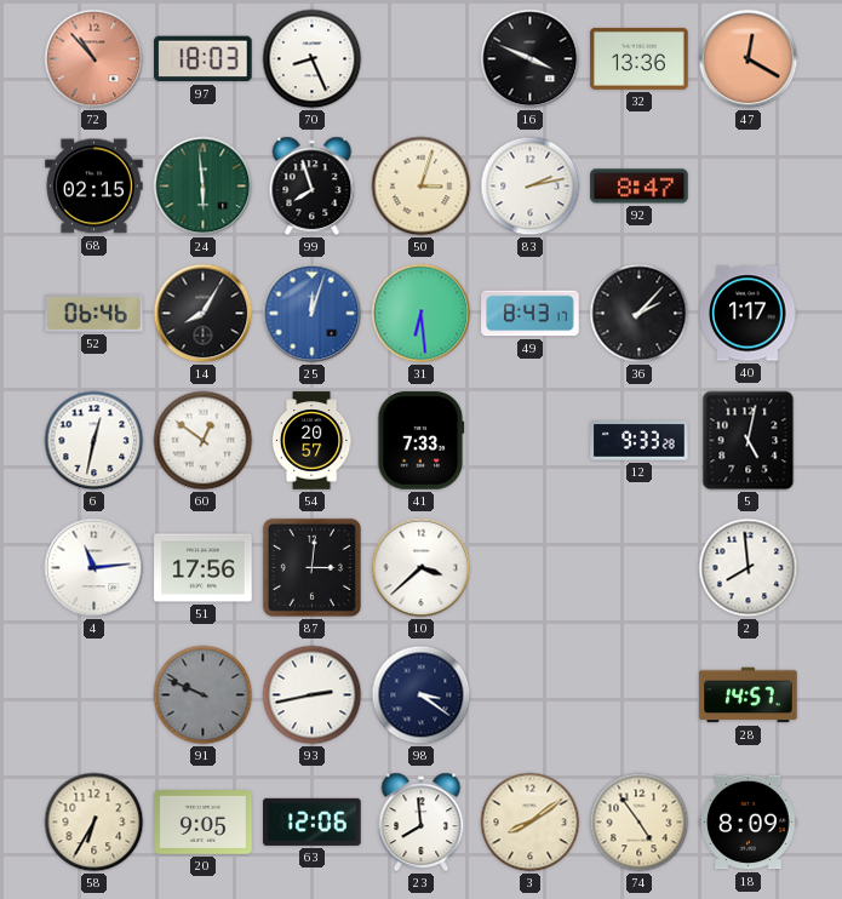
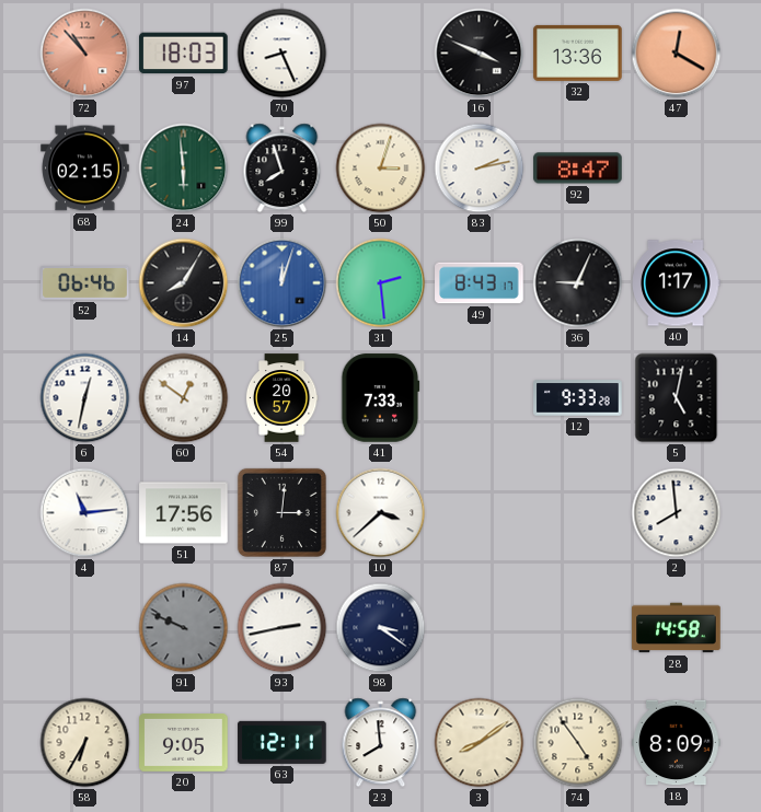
31: 6:29 -> 2:29
36: 2:07 -> 9:04
28: 14:57 -> 14:58
63: 12:06 -> 12:11
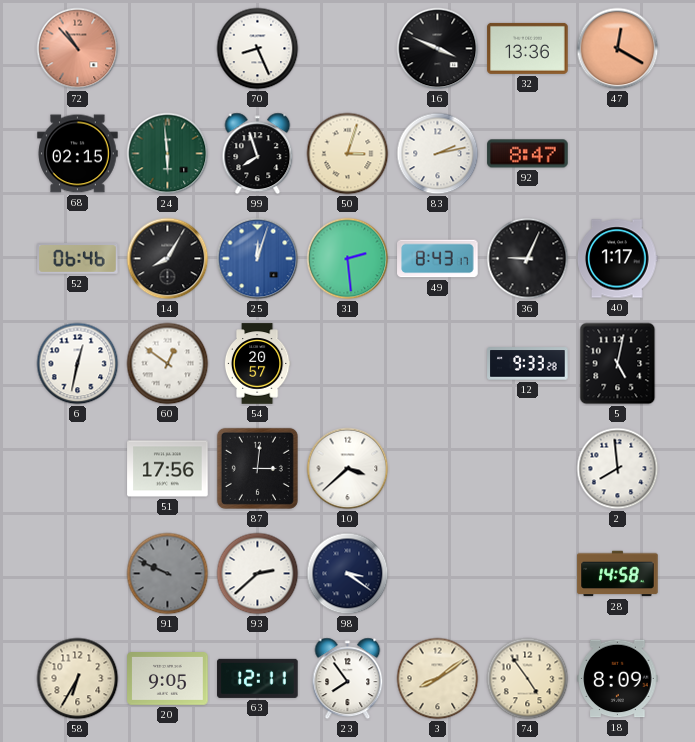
97: 18:03 -> none
41: 7:33 -> none
4: 11:14 -> none
93: 2:43 -> 2:38
23: 7:59 -> 7:54
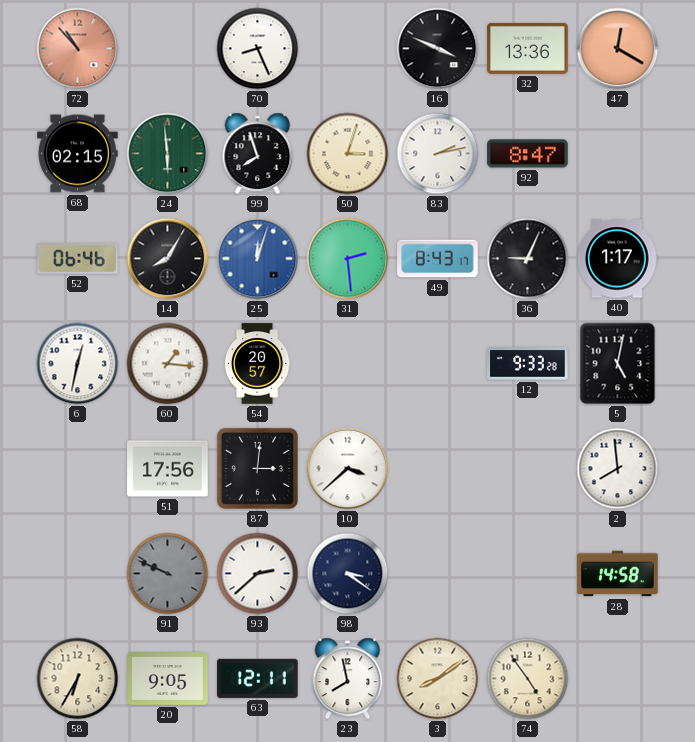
60: 12:51 -> 1:16
23: 7:54 -> 7:58
18: 8:09 -> none
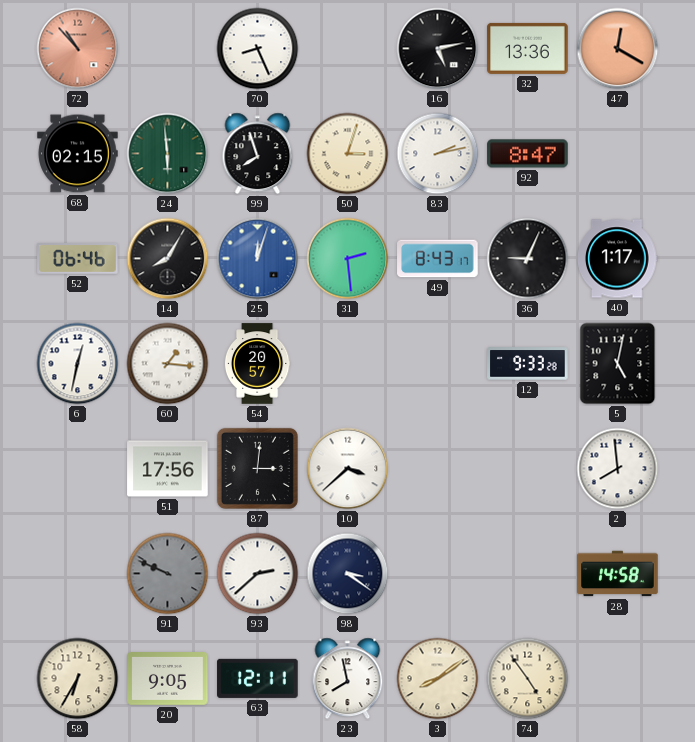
16: 3:49 -> 5:13
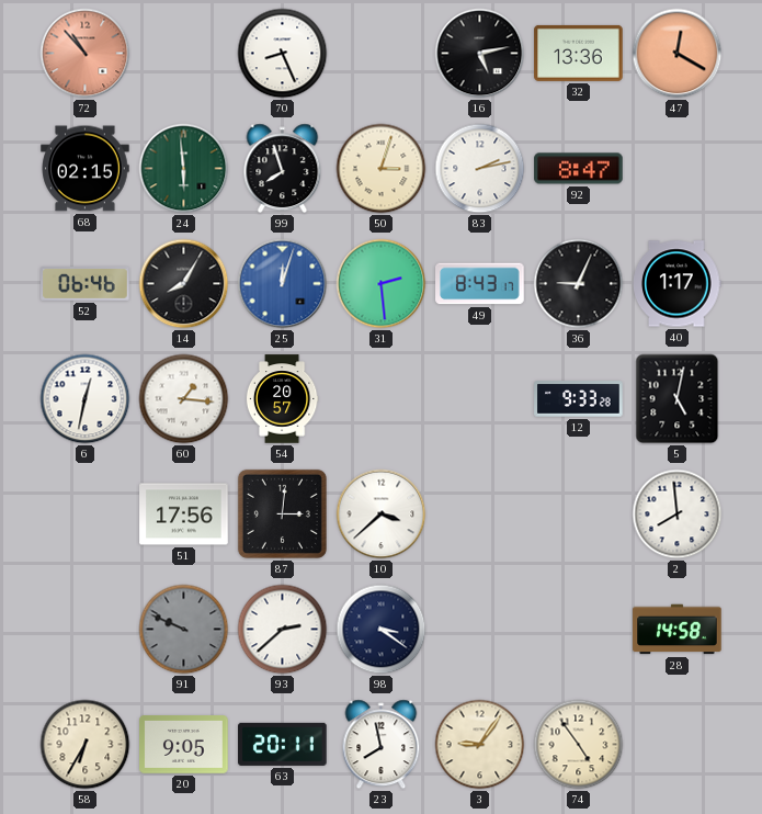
63: 12:11 -> 20:11
3: 8:09 -> 9:06
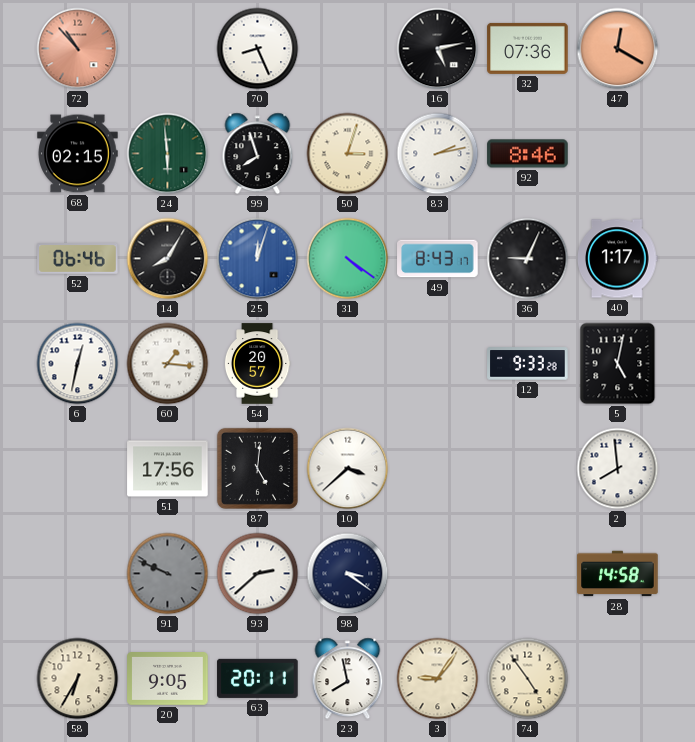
32: 13:36 -> 07:36
92: 8:47 -> 8:46
31: 2:29 -> 4:21
87: 3:01 -> 5:01
